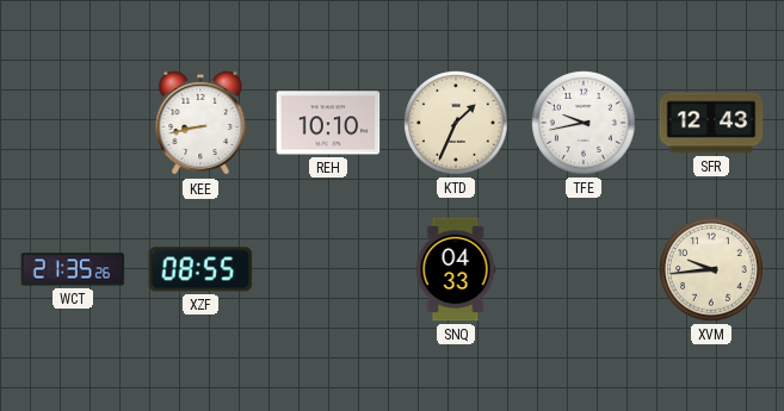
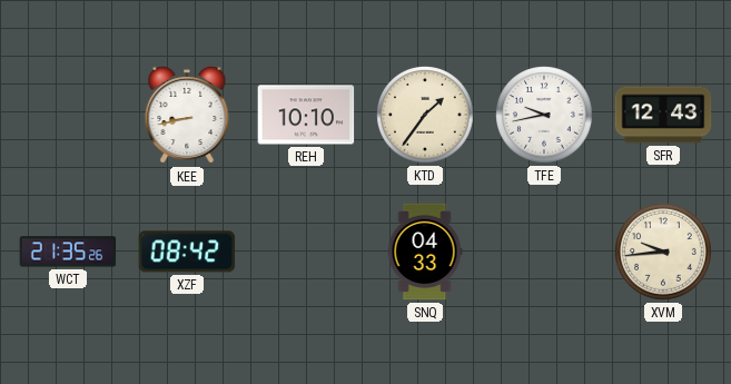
KTD: 1:34 -> 1:36
XZF: 08:55 -> 08:42
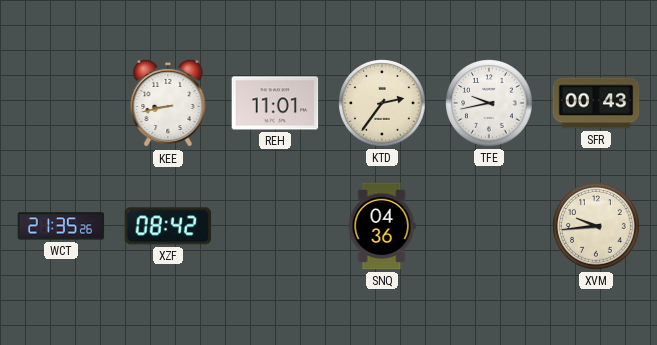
REH: 10:10 -> 11:01
KTD: 1:36 -> 2:36
SFR: 12:43 -> 00:43
SNQ: 04:33 -> 04:36
